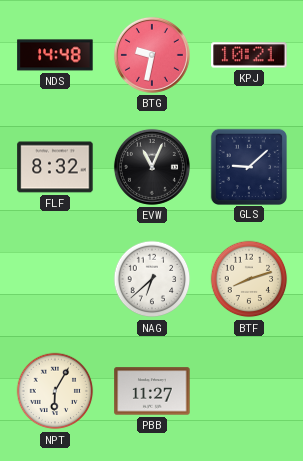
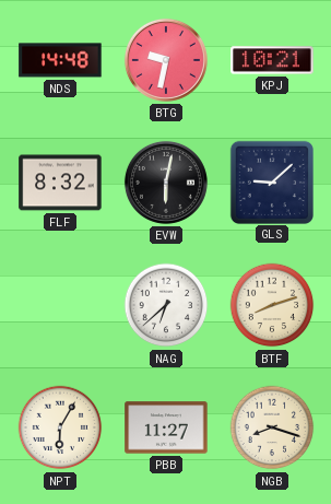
EVW: 11:04 -> 6:02
NGB: none -> 8:18
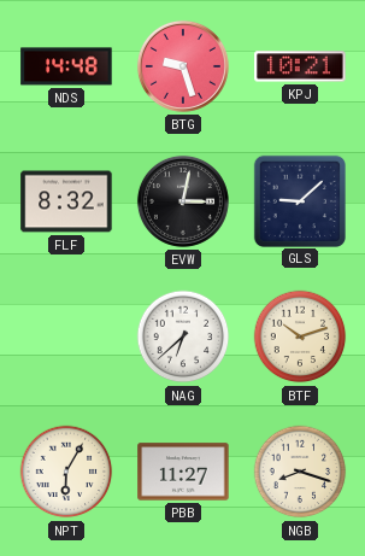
BTG: 9:32 -> 9:27
EVW: 6:02 -> 3:02
BTF: 8:12 -> 10:12
